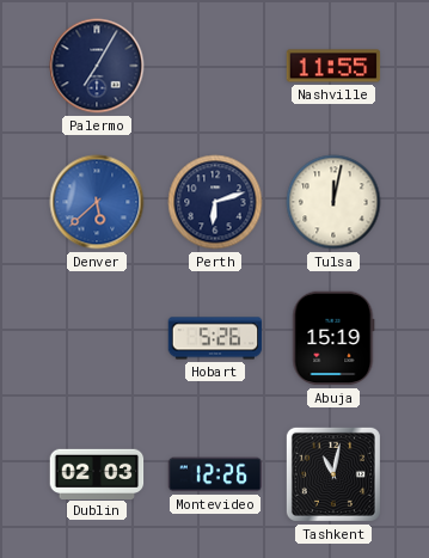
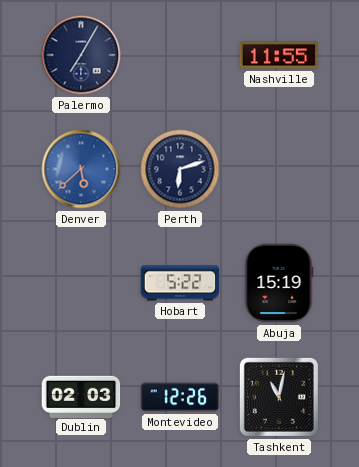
Tulsa: 12:02 -> none
Hobart: 5:26 -> 5:22
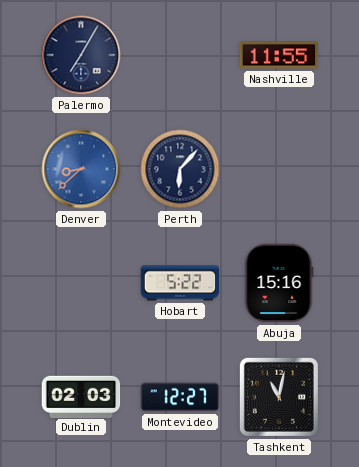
Denver: 5:38 -> 8:38
Perth: 6:12 -> 6:07
Abuja: 15:19 -> 15:16
Montevideo: 12:26 -> 12:27
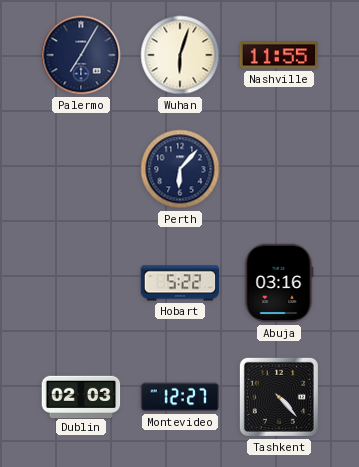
Wuhan: none -> 6:03
Denver: 8:38 -> none
Abuja: 15:16 -> 03:16
Tashkent: 11:02 -> 4:23
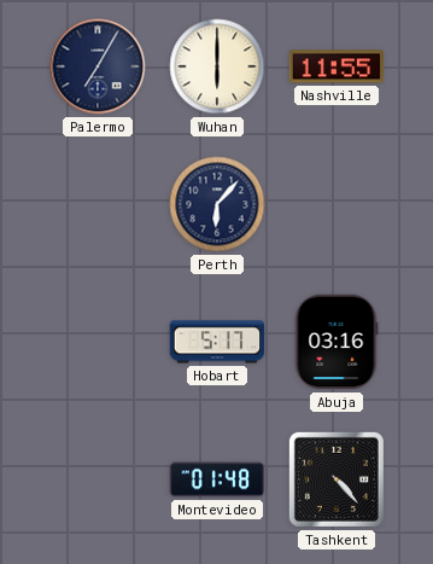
Wuhan: 6:03 -> 6:00
Hobart: 5:22 -> 5:17
Dublin: 02:03 -> none
Montevideo: 12:27 -> 01:48
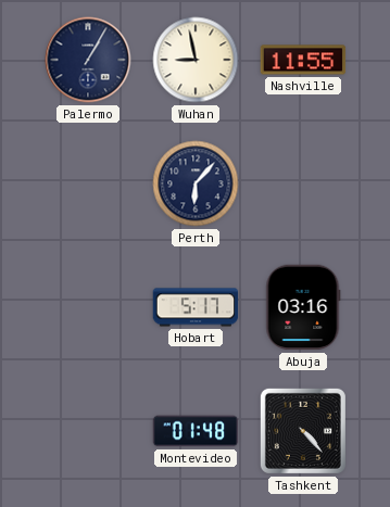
Palermo: 7:05 -> 1:05
Wuhan: 6:00 -> 8:58
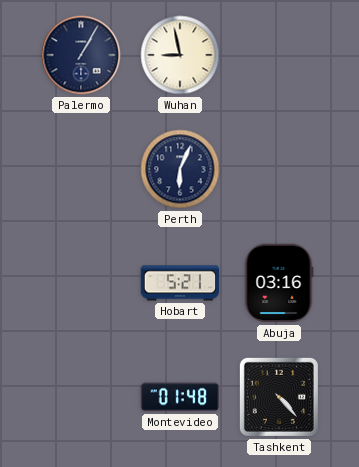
Nashville: 11:55 -> none
Perth: 6:07 -> 6:04
Hobart: 5:17 -> 5:21
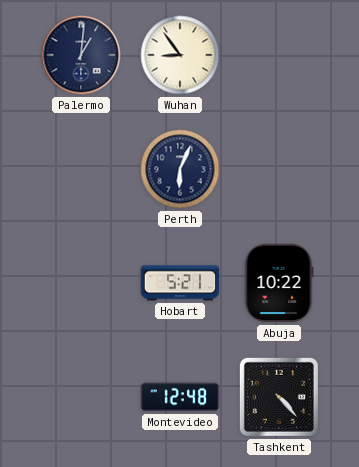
Palermo: 1:05 -> 1:01
Wuhan: 8:58 -> 8:54
Abuja: 03:16 -> 10:22
Montevideo: 01:48 -> 12:48
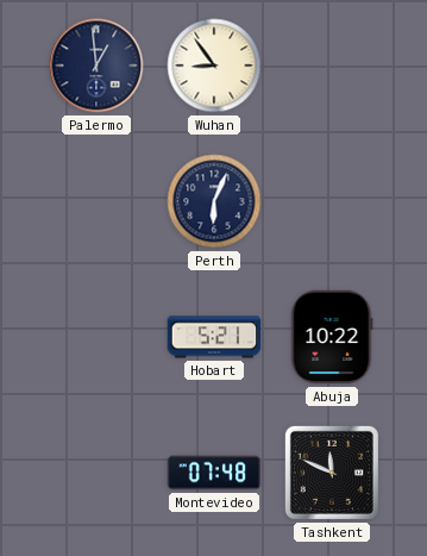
Palermo: 1:01 -> 12:59
Montevideo: 12:48 -> 07:48
Tashkent: 4:23 -> 11:49
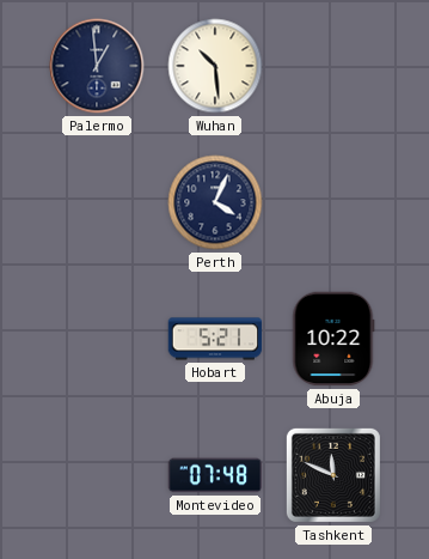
Wuhan: 8:54 -> 10:29
Perth: 6:04 -> 4:04
